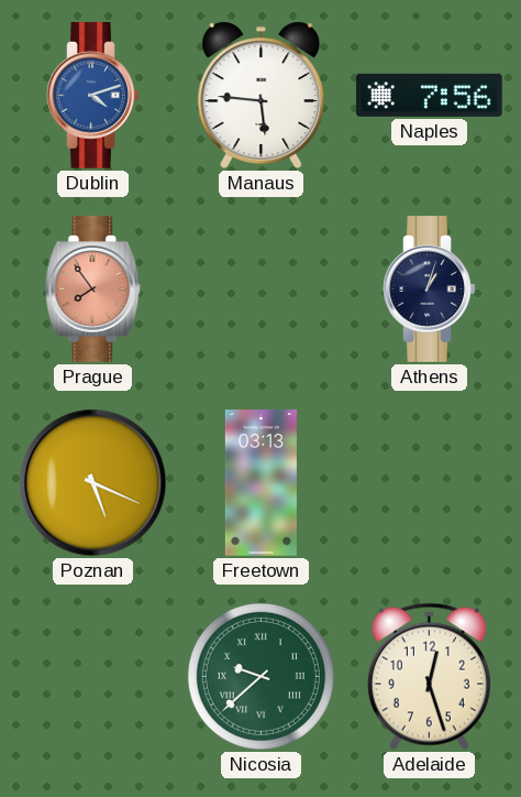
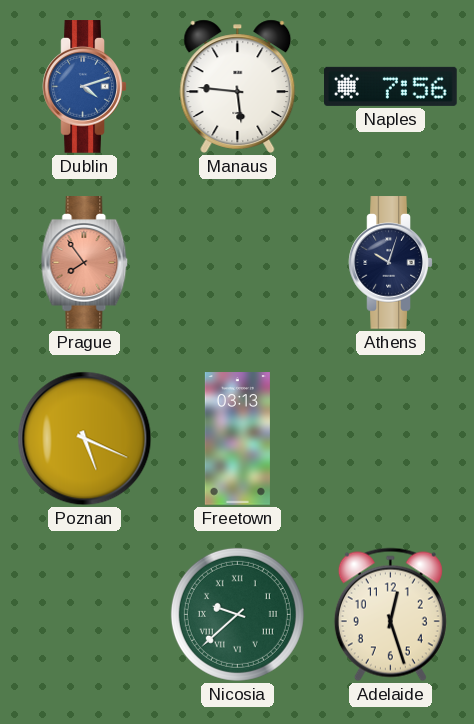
Athens: 1:03 -> 10:03
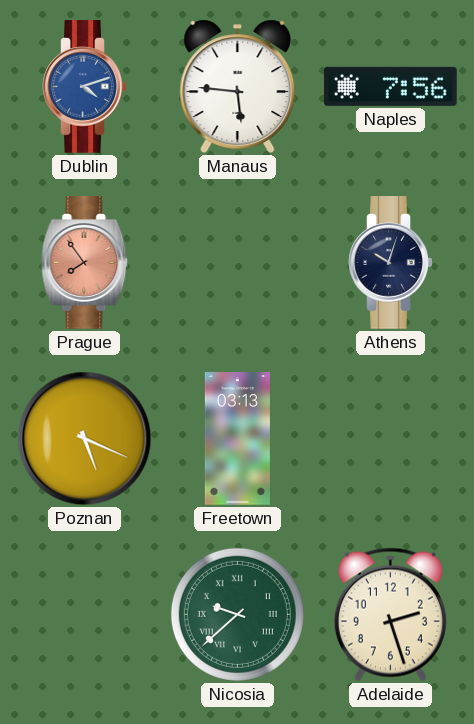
Adelaide: 12:27 -> 2:27
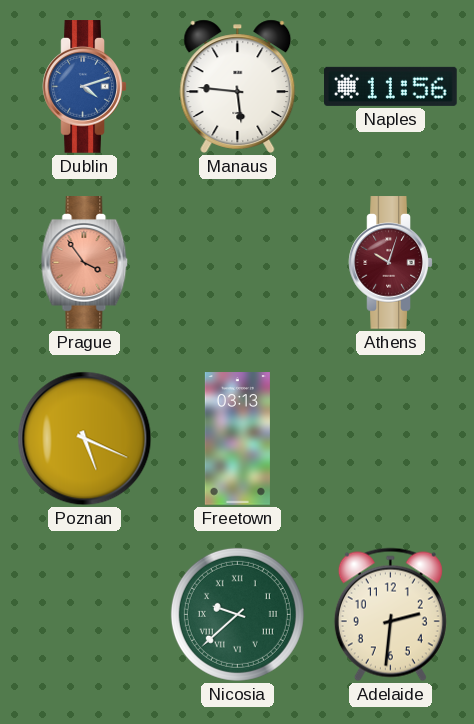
Naples: 7:56 -> 11:56
Prague: 7:54 -> 3:54
Athens dial: navy -> burgundy
Adelaide: 2:27 -> 2:31
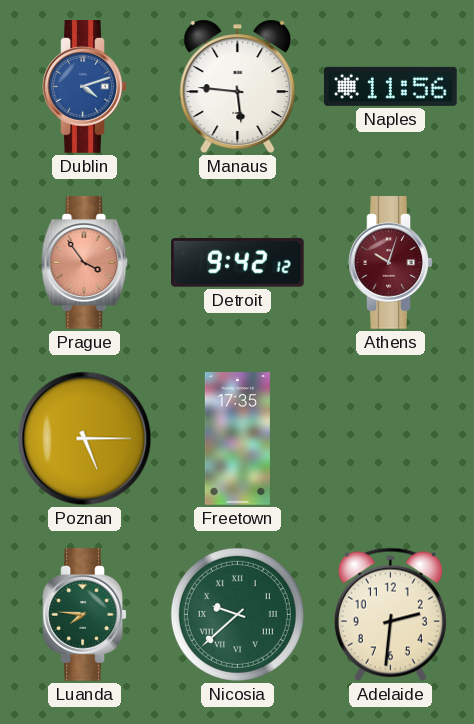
Detroit: none -> 9:42
Poznan: 5:19 -> 5:15
Freetown: 03:13 -> 17:35
Luanda: none -> 7:46
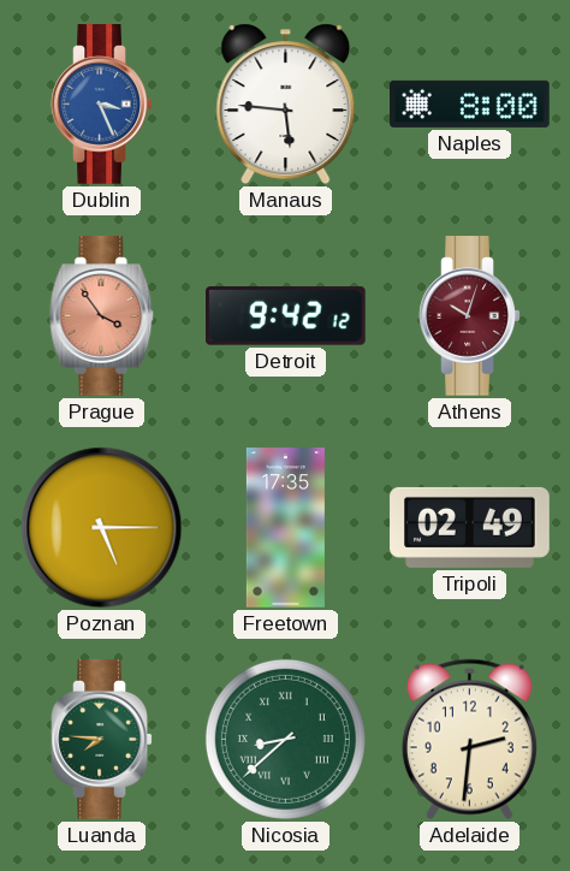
Dublin: 4:12 -> 3:26
Naples: 11:56 -> 8:00
Tripoli: none -> 02:49
Nicosia: 9:38 -> 8:38
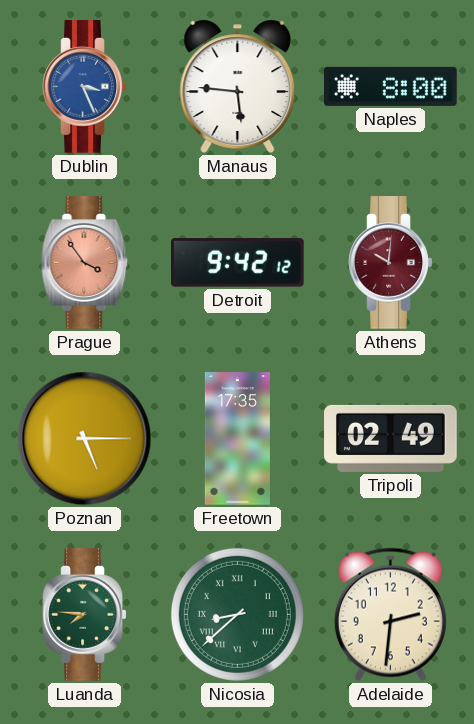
Athens: 10:03 -> 10:01
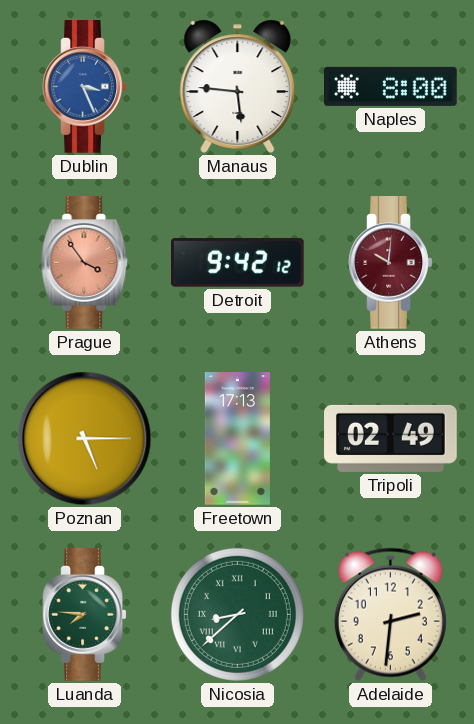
Freetown: 17:35 -> 17:13
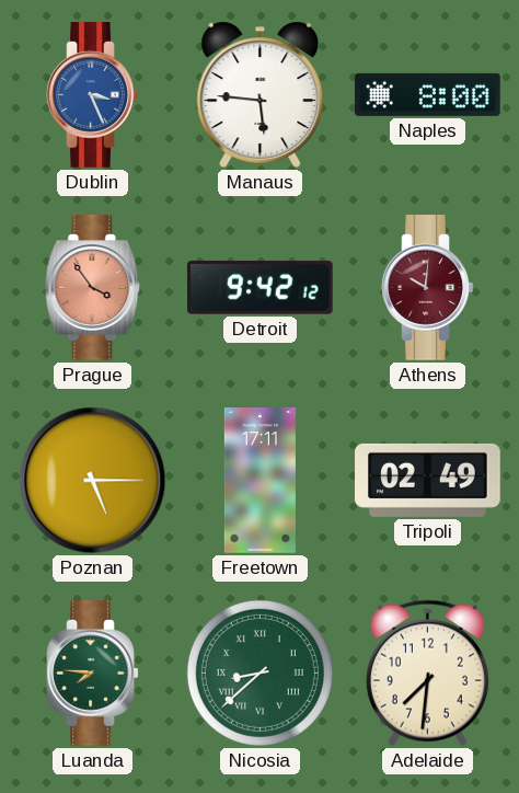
Freetown: 17:13 -> 17:11
Adelaide: 2:31 -> 7:31
